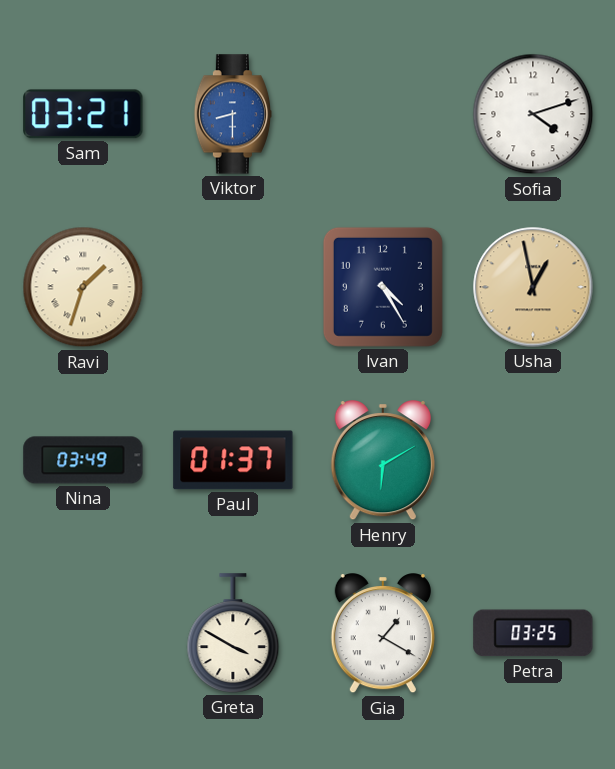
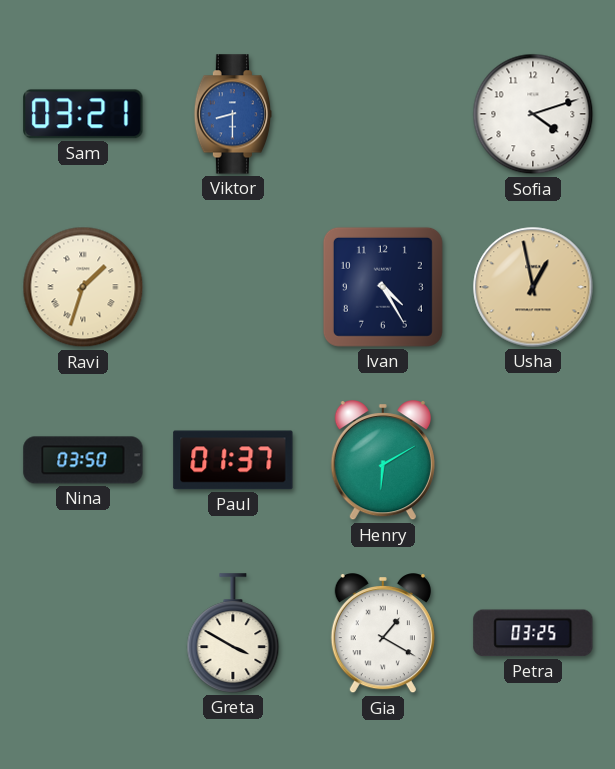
Nina: 03:49 -> 03:50
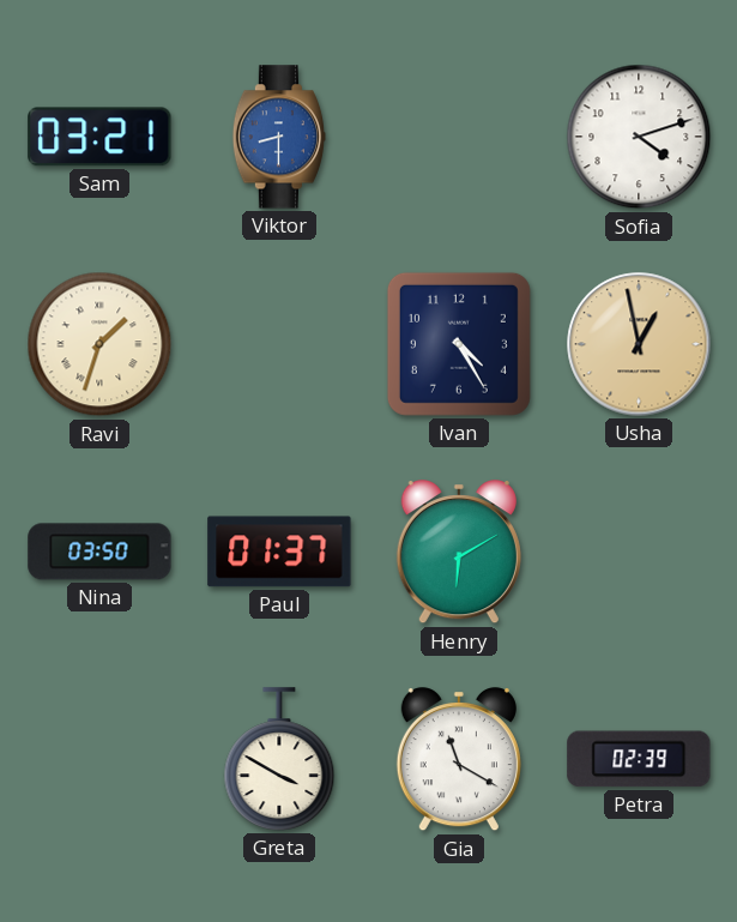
Gia: 1:20 -> 11:20
Petra: 03:25 -> 02:39
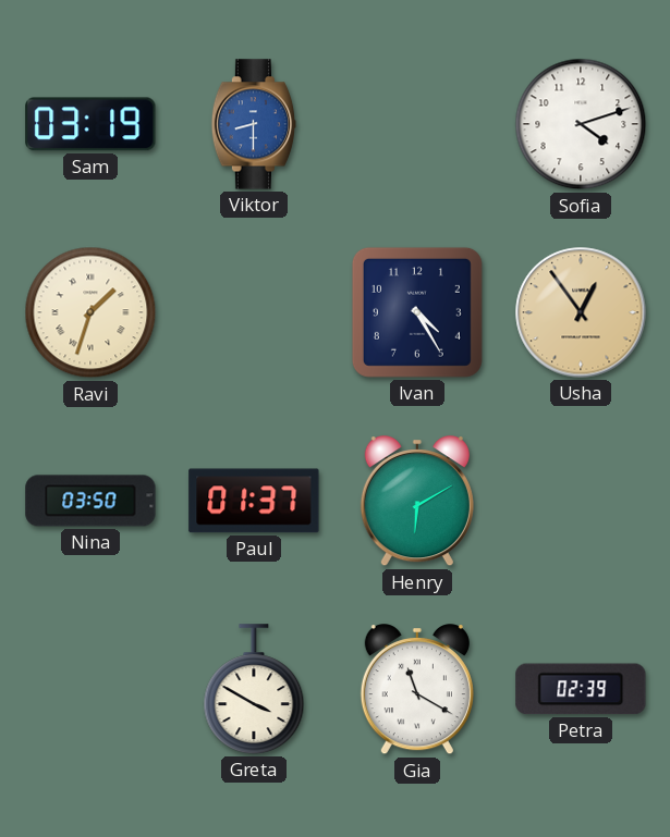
Sam: 03:21 -> 03:19
Usha: 12:58 -> 12:54
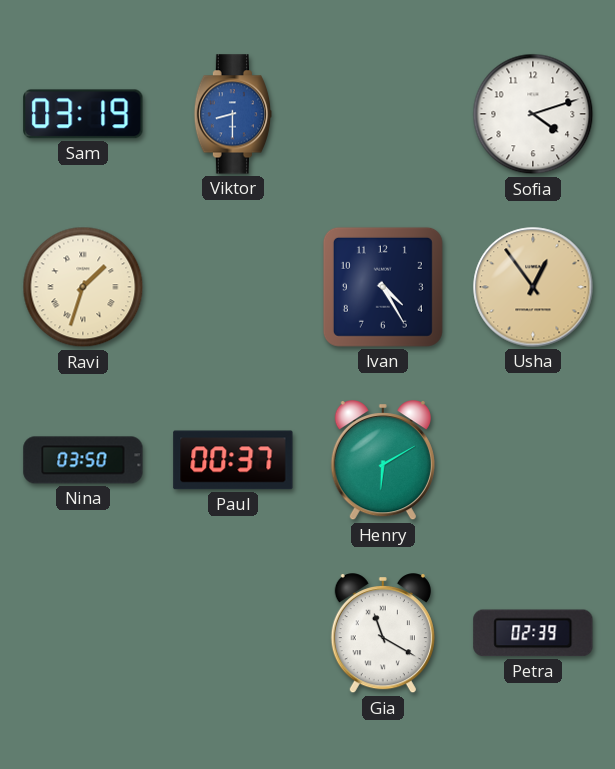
Paul: 01:37 -> 00:37
Greta: 3:50 -> none
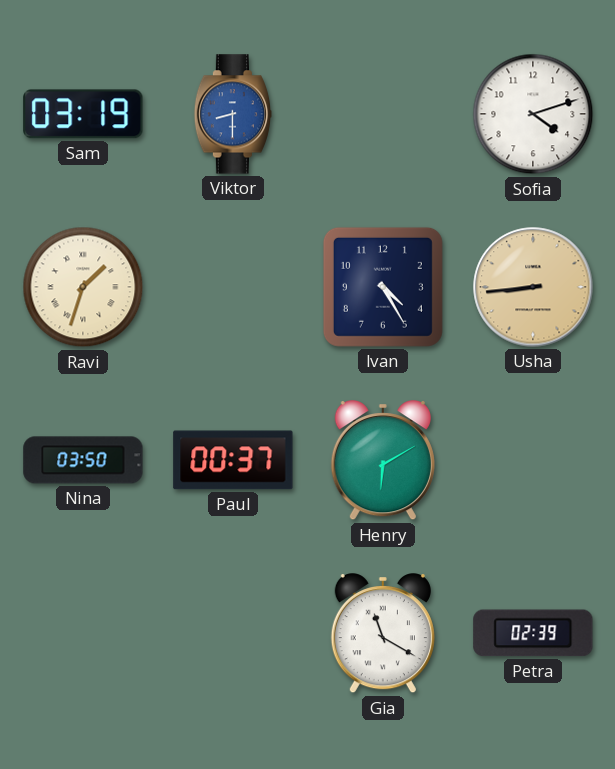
Usha: 12:54 -> 8:44
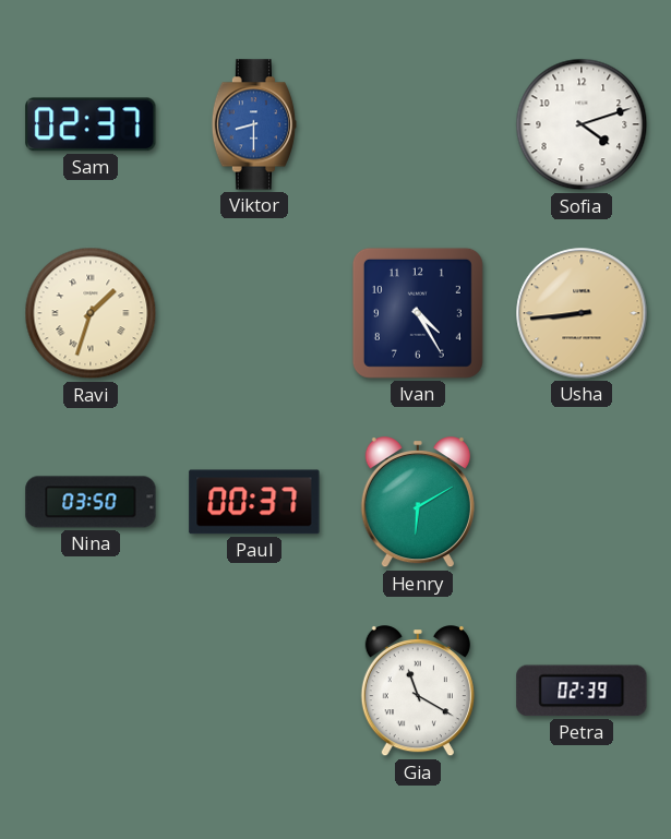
Sam: 03:19 -> 02:37
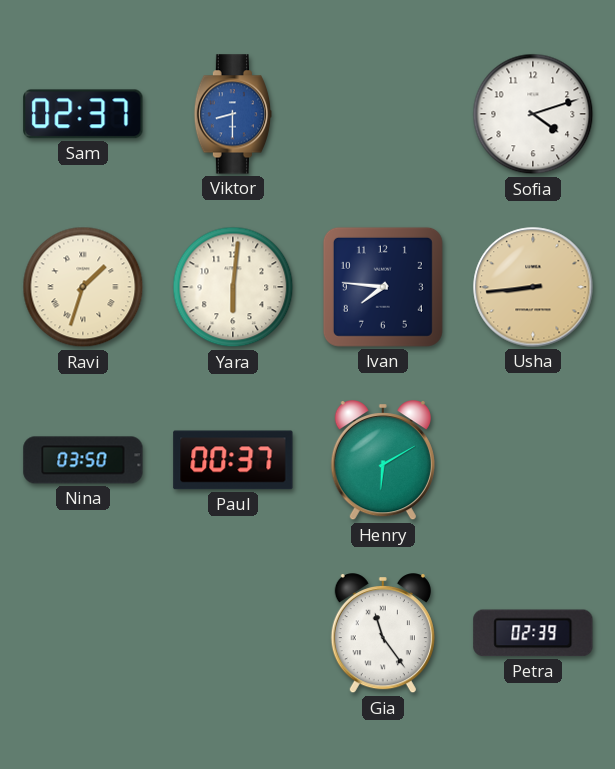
Yara: none -> 6:01
Ivan: 4:25 -> 7:46
Gia: 11:20 -> 11:24
